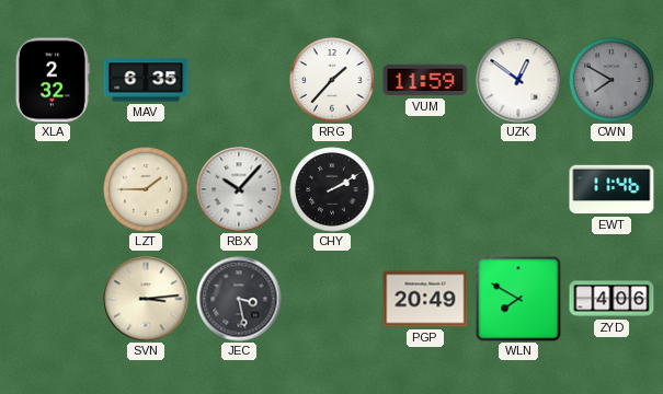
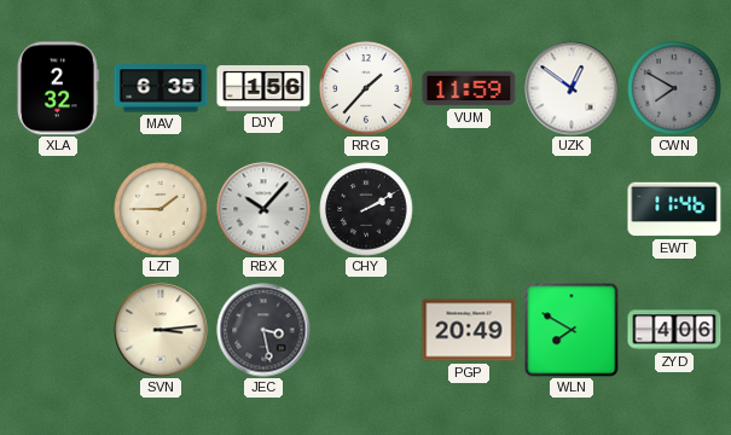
DJY: none -> 1:56
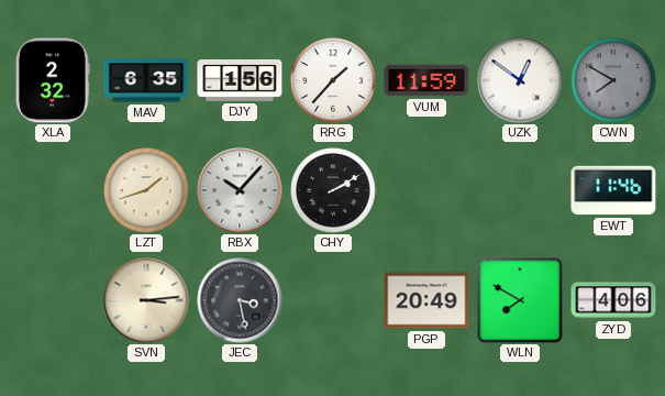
LZT: 1:45 -> 1:42
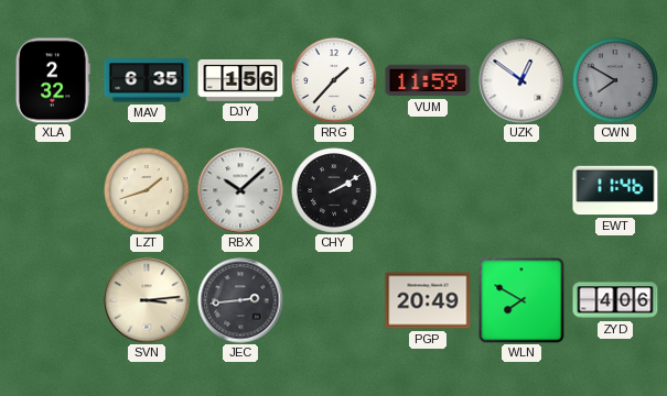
RBX: 10:07 -> 10:08
JEC: 3:28 -> 2:44
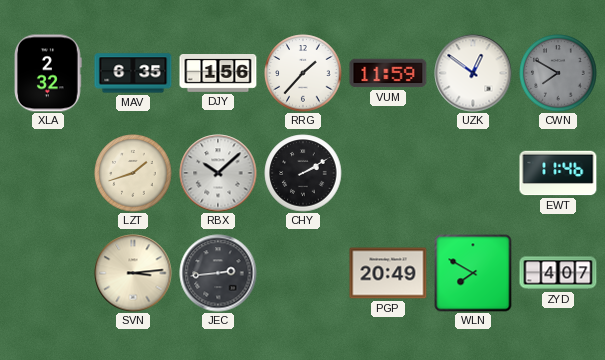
ZYD: 4:06 -> 4:07
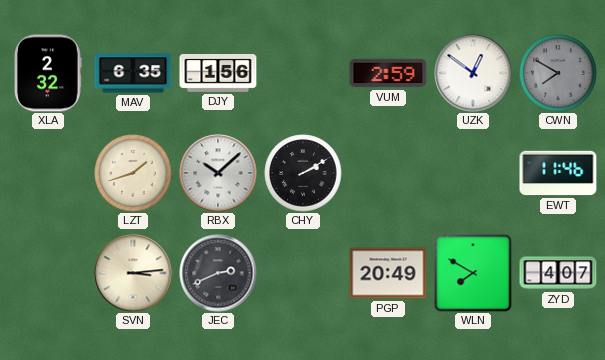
RRG: 1:37 -> none
VUM: 11:59 -> 2:59
JEC: 2:44 -> 2:41
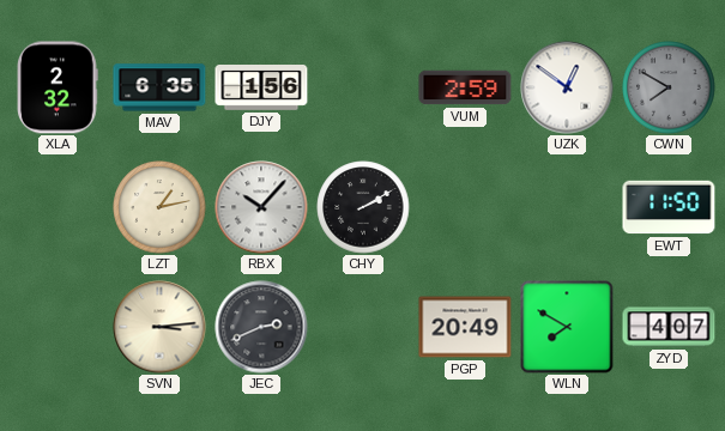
LZT: 1:42 -> 1:13
RBX: 10:08 -> 10:07
EWT: 11:46 -> 11:50
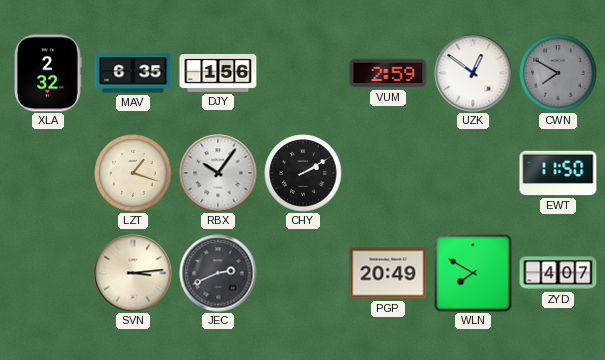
LZT: 1:13 -> 1:18
RBX: 10:07 -> 10:06
